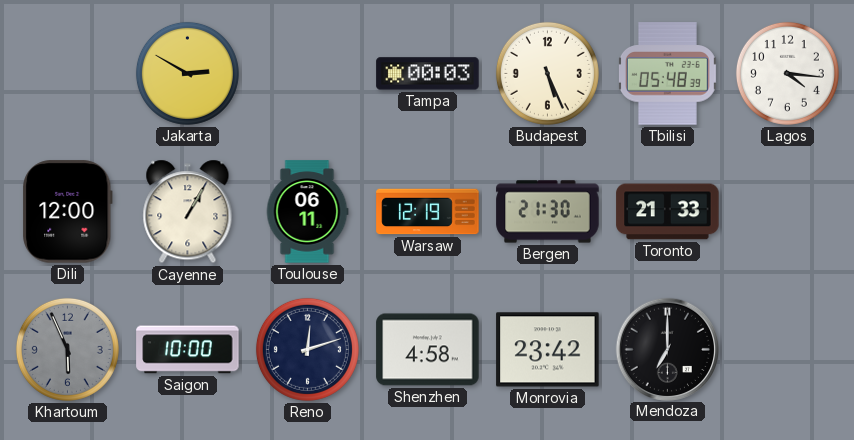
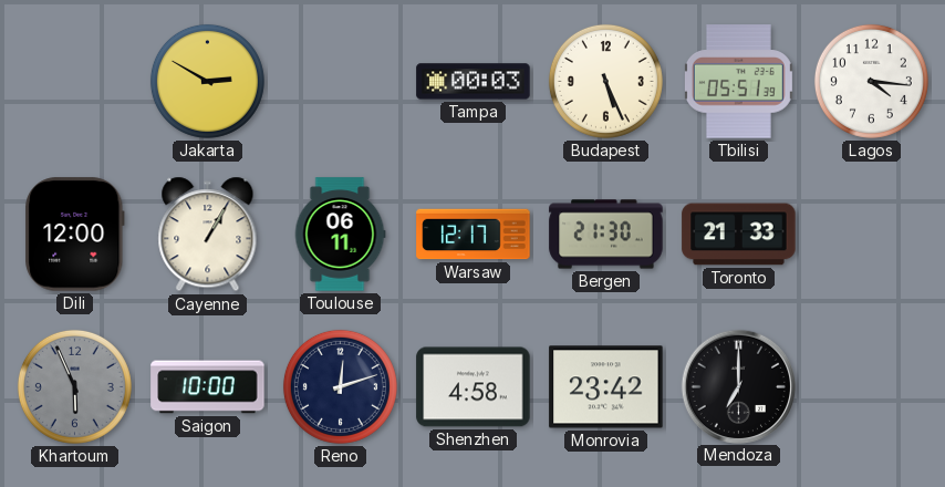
Tbilisi: 05:48 -> 05:51
Warsaw: 12:19 -> 12:17
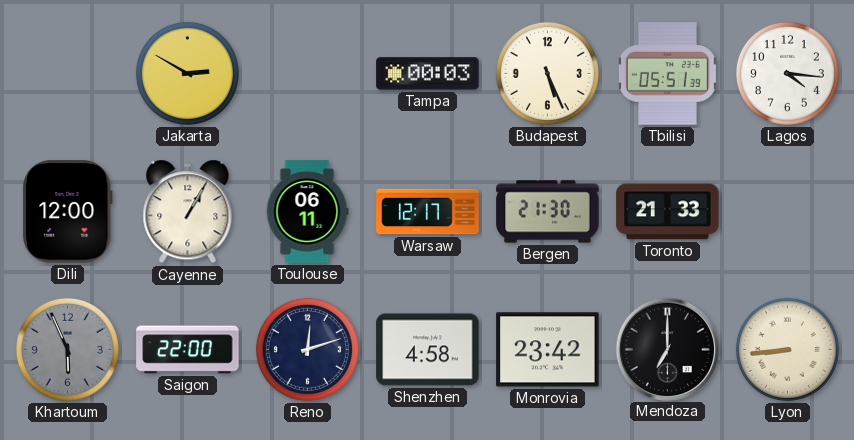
Saigon: 10:00 -> 22:00
Lyon: none -> 8:44
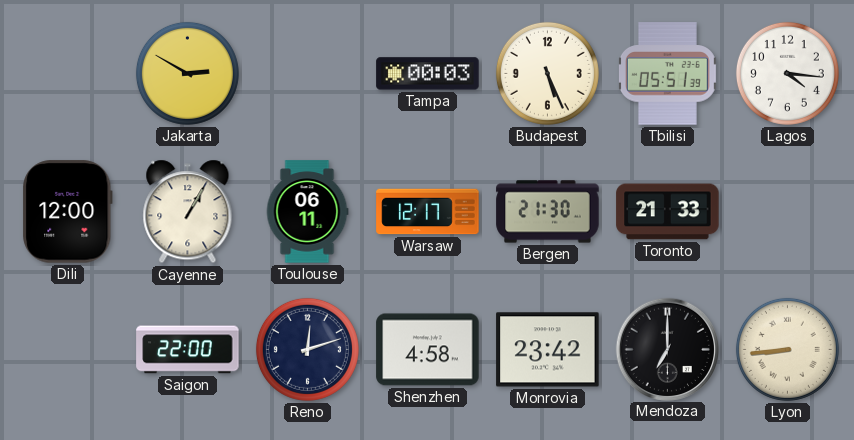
Khartoum: 5:56 -> none
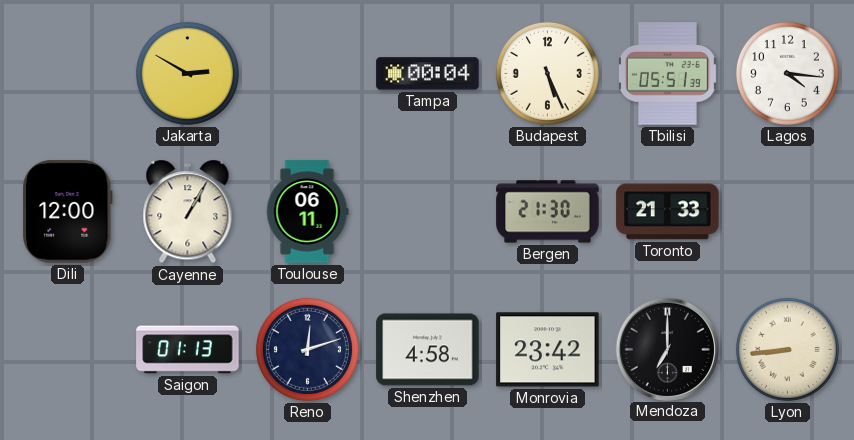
Tampa: 00:03 -> 00:04
Warsaw: 12:17 -> none
Saigon: 22:00 -> 01:13
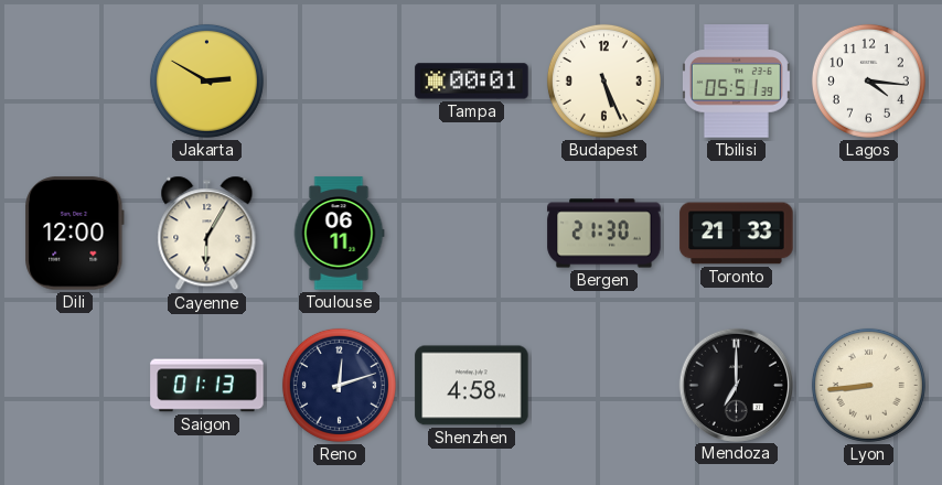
Tampa: 00:04 -> 00:01
Cayenne: 1:05 -> 6:05
Monrovia: 23:42 -> none
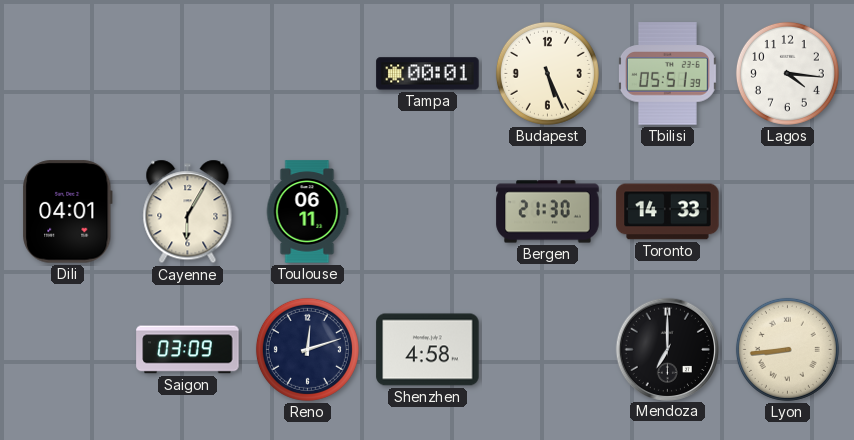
Jakarta: 2:50 -> none
Dili: 12:00 -> 04:01
Toronto: 21:33 -> 14:33
Saigon: 01:13 -> 03:09
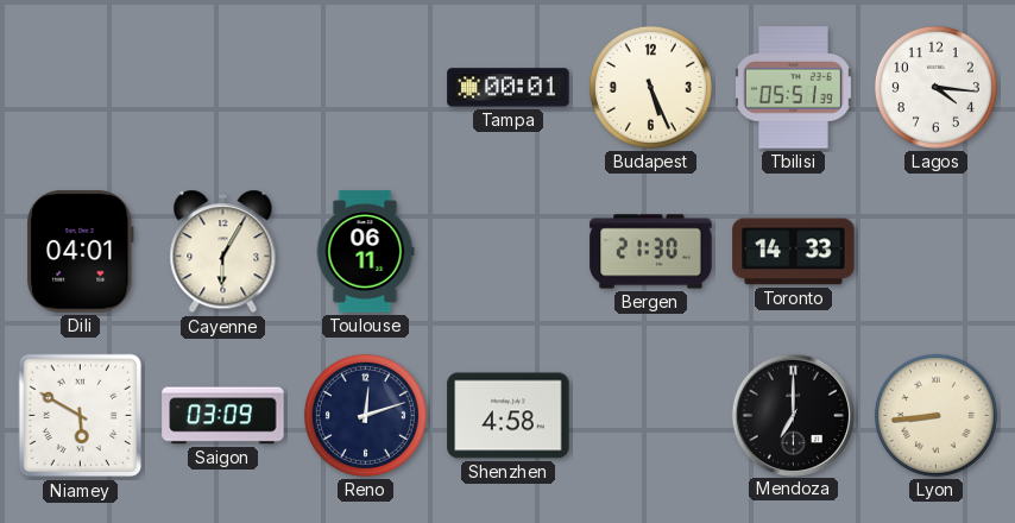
Niamey: none -> 5:50
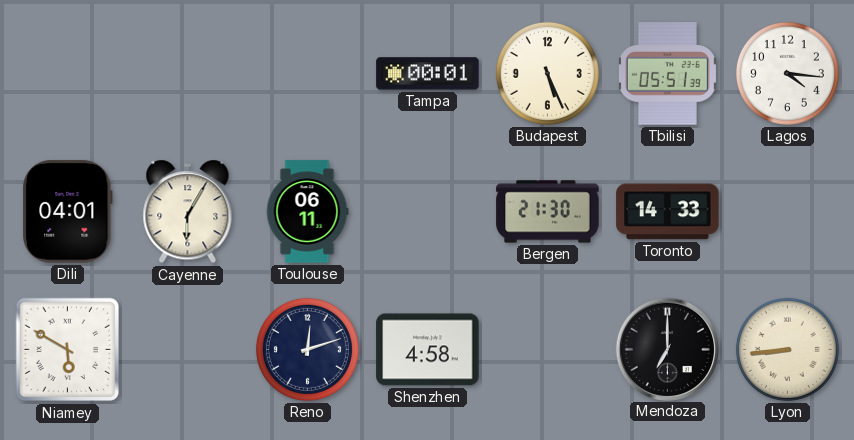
Saigon: 03:09 -> none
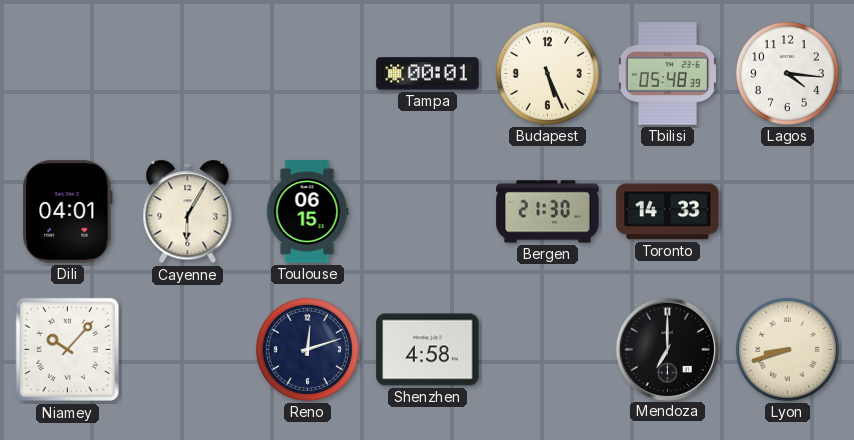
Tbilisi: 05:51 -> 05:48
Toulouse: 06:11 -> 06:15
Niamey: 5:50 -> 10:07
Lyon: 8:44 -> 8:42
